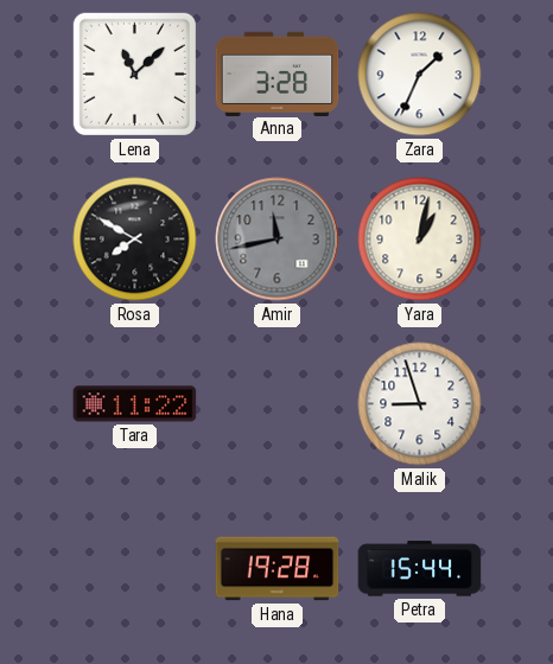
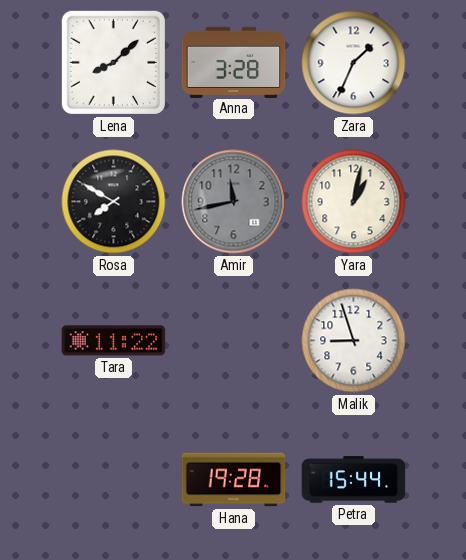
Lena: 11:08 -> 8:08
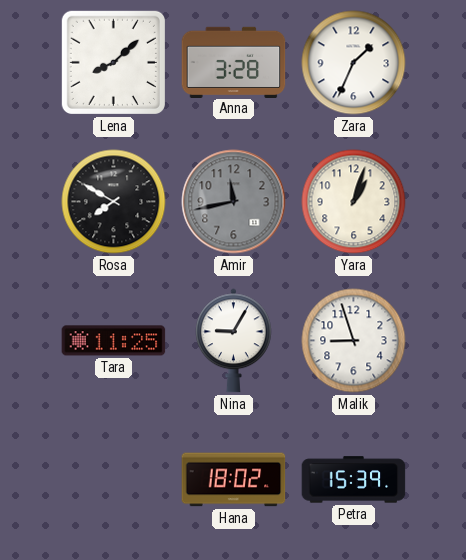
Yara: 1:02 -> 1:03
Tara: 11:22 -> 11:25
Nina: none -> 9:05
Hana: 19:28 -> 18:02
Petra: 15:44 -> 15:39
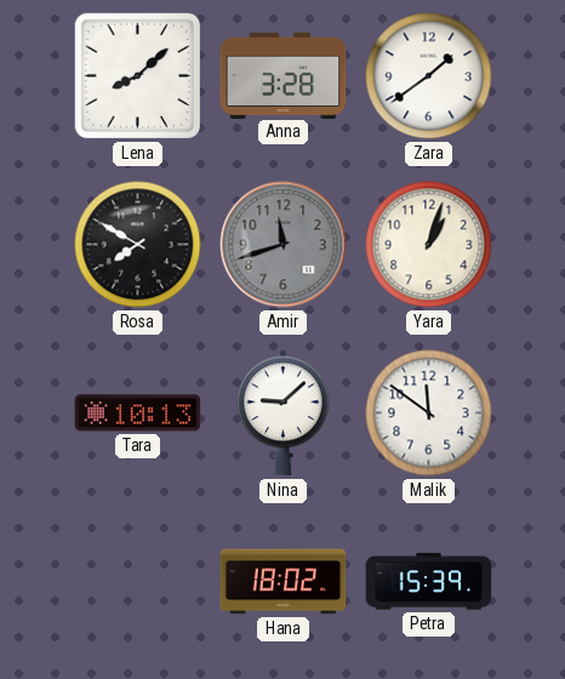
Zara: 1:34 -> 1:39
Amir: 11:43 -> 11:42
Tara: 11:25 -> 10:13
Nina: 9:05 -> 9:08
Malik: 8:57 -> 11:51
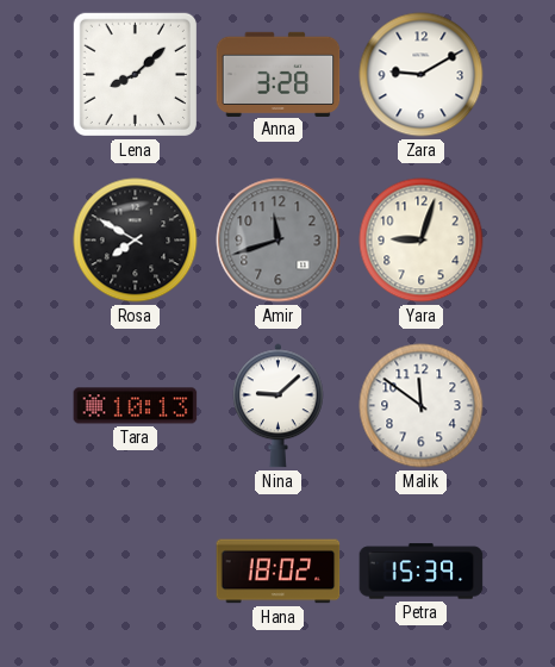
Zara: 1:39 -> 9:10
Yara: 1:03 -> 9:03
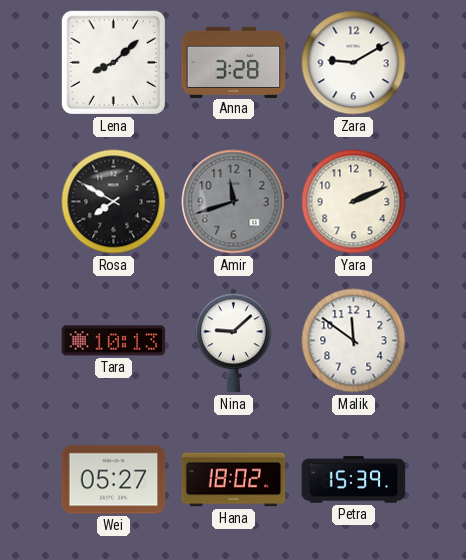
Yara: 9:03 -> 2:11
Wei: none -> 05:27
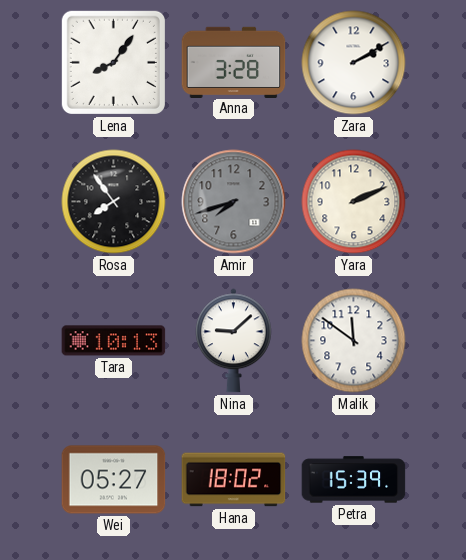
Lena: 8:08 -> 8:06
Zara: 9:10 -> 2:10
Rosa: 7:50 -> 7:54
Amir: 11:42 -> 7:42
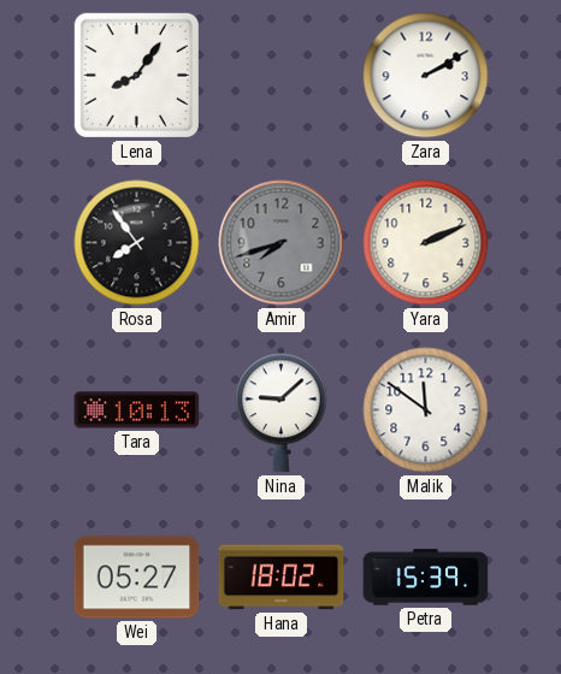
Anna: 3:28 -> none
